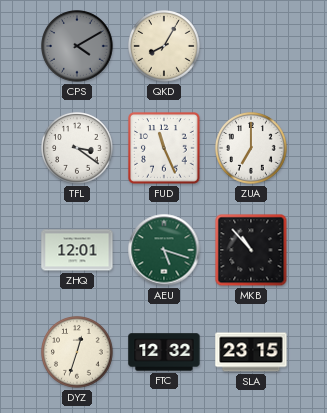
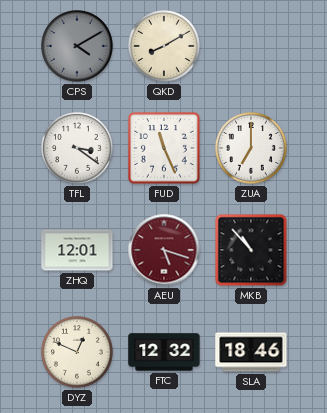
QKD: 8:05 -> 8:10
AEU dial: green -> burgundy
DYZ: 12:33 -> 12:49
SLA: 23:15 -> 18:46
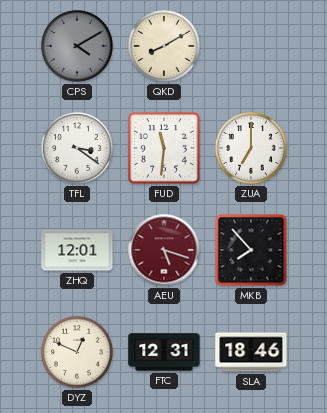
FUD: 11:26 -> 11:31
MKB: 10:53 -> 7:53
FTC: 12:32 -> 12:31
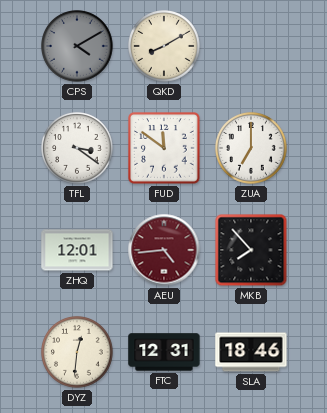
FUD: 11:31 -> 11:51
AEU: 5:18 -> 4:44
DYZ: 12:49 -> 12:31
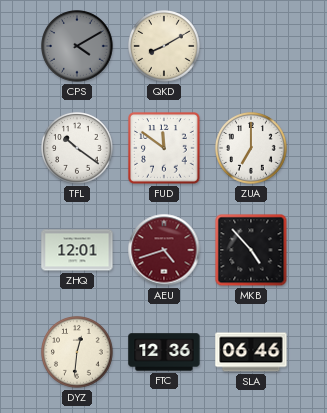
TFL: 3:21 -> 10:21
AEU: 4:44 -> 4:42
MKB: 7:53 -> 4:53
FTC: 12:31 -> 12:36
SLA: 18:46 -> 06:46
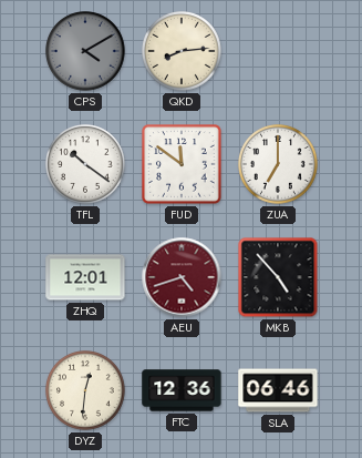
QKD: 8:10 -> 8:14
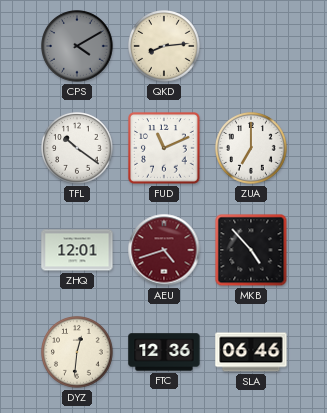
FUD: 11:51 -> 11:11
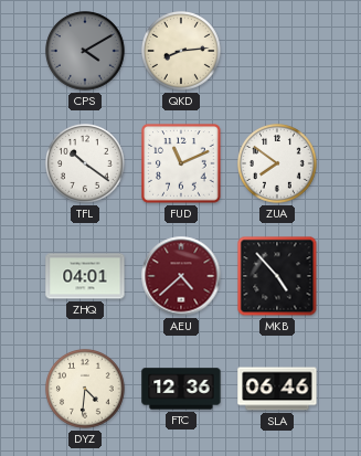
ZUA: 7:00 -> 7:51
ZHQ: 12:01 -> 04:01
AEU: 4:42 -> 4:38
DYZ: 12:31 -> 4:31
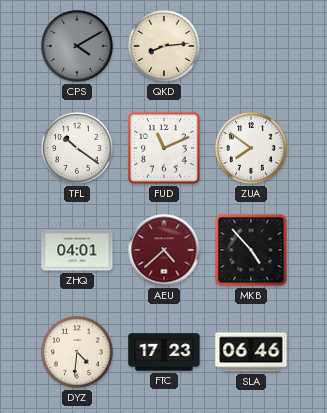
FTC: 12:36 -> 17:23
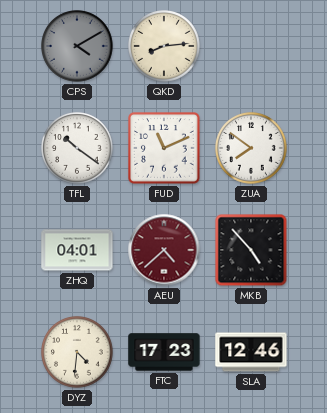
SLA: 06:46 -> 12:46
